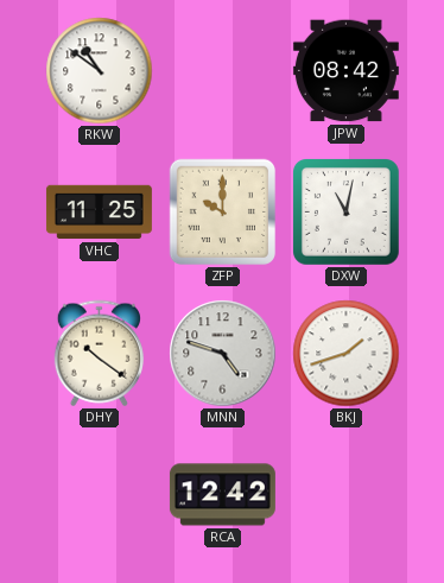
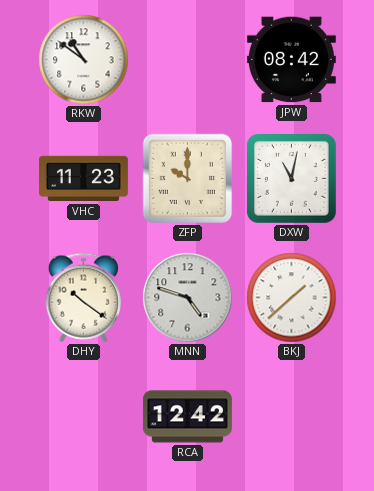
VHC: 11:25 -> 11:23
BKJ: 1:42 -> 1:38
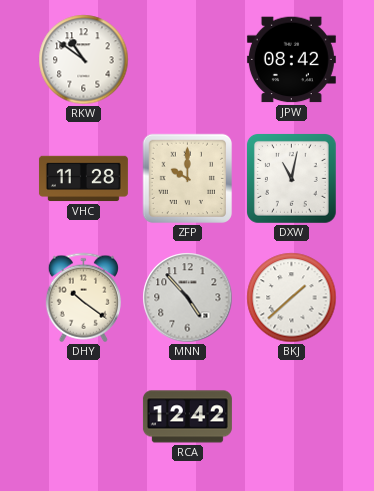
VHC: 11:23 -> 11:28
MNN: 4:48 -> 4:53
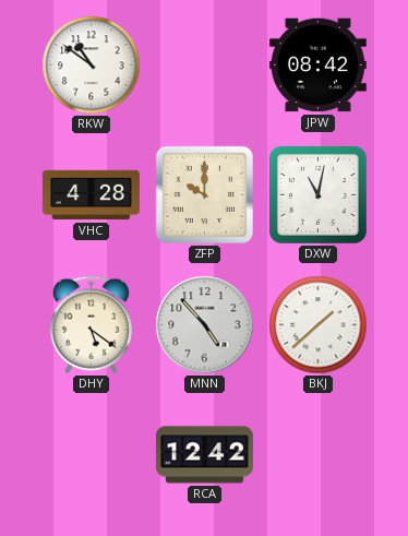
VHC: 11:28 -> 4:28
DHY: 10:21 -> 5:21
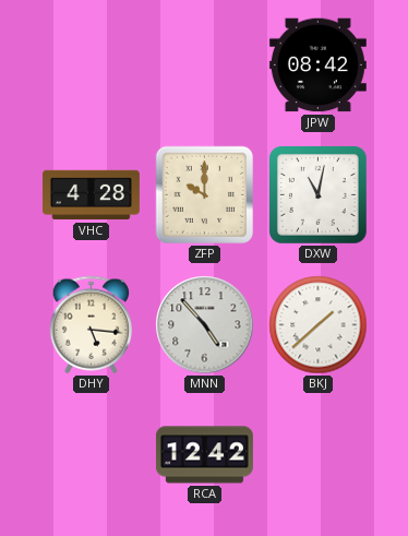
RKW: 10:51 -> none
DHY: 5:21 -> 5:16
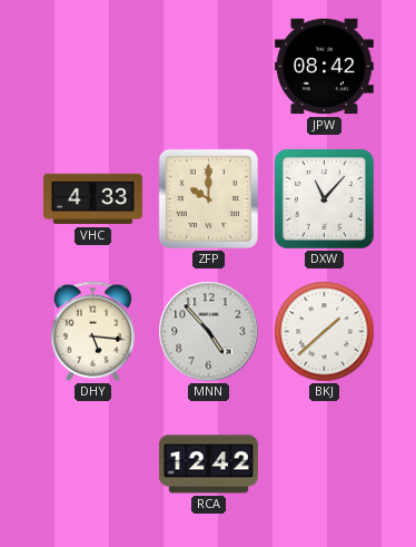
VHC: 4:28 -> 4:33
DXW: 11:02 -> 11:07
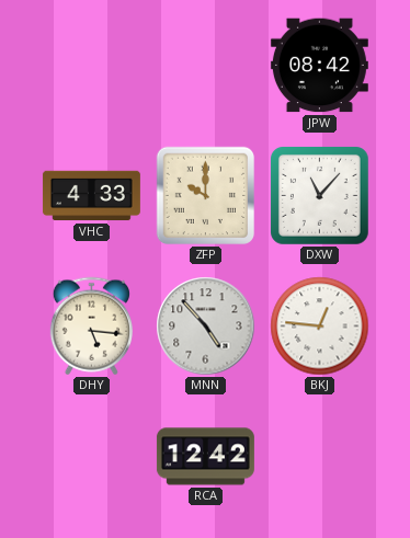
BKJ: 1:38 -> 12:46
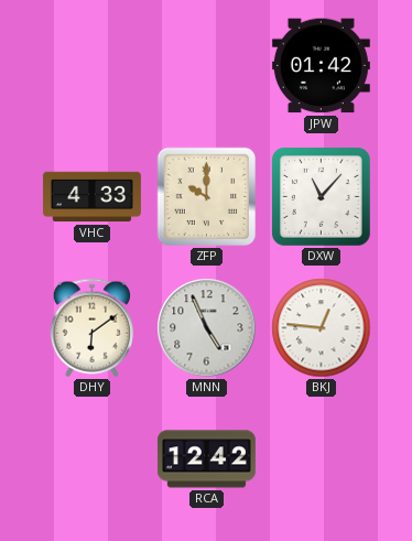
JPW: 08:42 -> 01:42
DHY: 5:16 -> 6:09
MNN: 4:53 -> 4:56
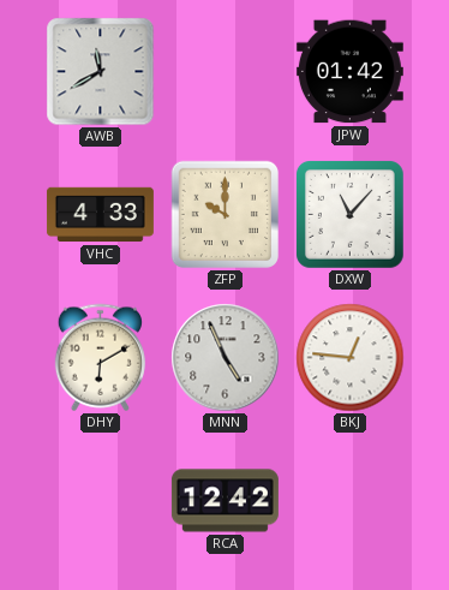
AWB: none -> 11:40
DHY: 6:09 -> 6:10
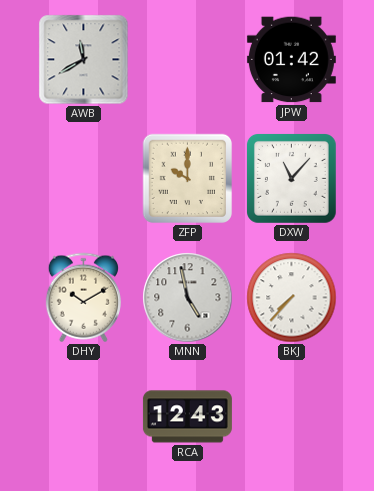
VHC: 4:33 -> none
DHY: 6:10 -> 10:10
MNN: 4:56 -> 4:58
BKJ: 12:46 -> 7:37
RCA: 12:42 -> 12:43
